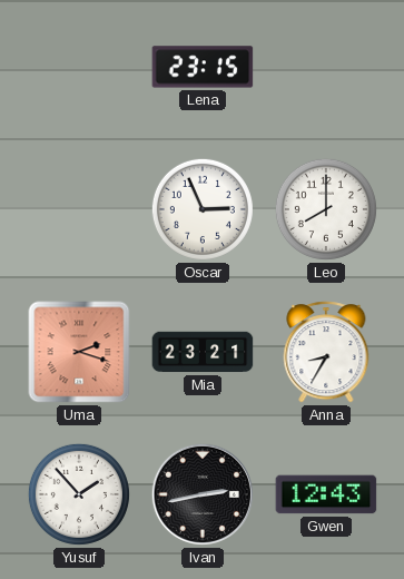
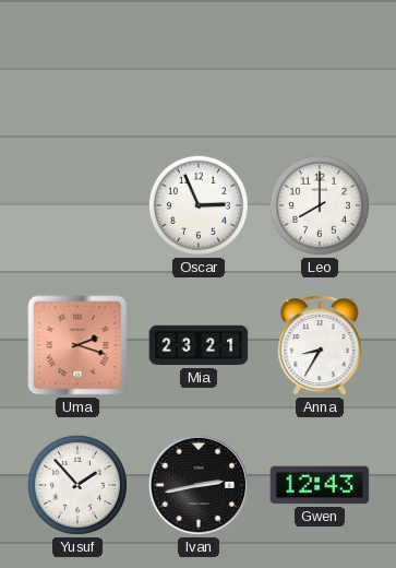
Lena: 23:15 -> none
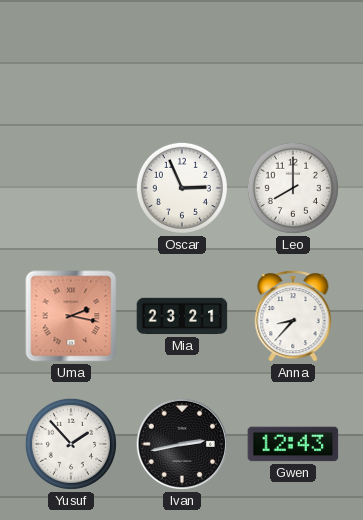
Uma: 2:18 -> 2:17
Anna: 8:35 -> 8:37
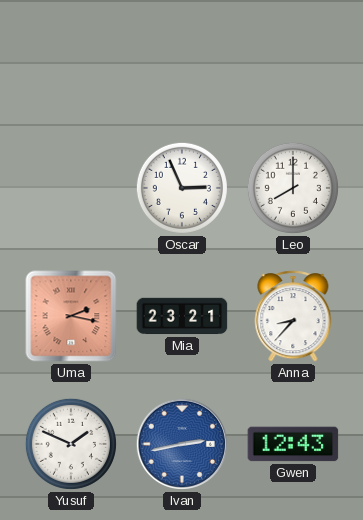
Yusuf: 1:53 -> 1:49
Ivan dial: black -> blue
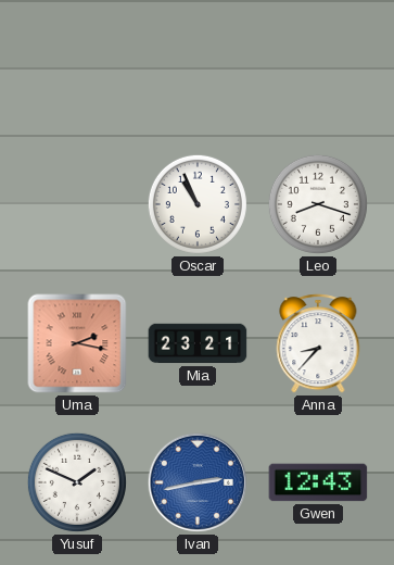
Oscar: 2:56 -> 10:56
Leo: 8:00 -> 8:18
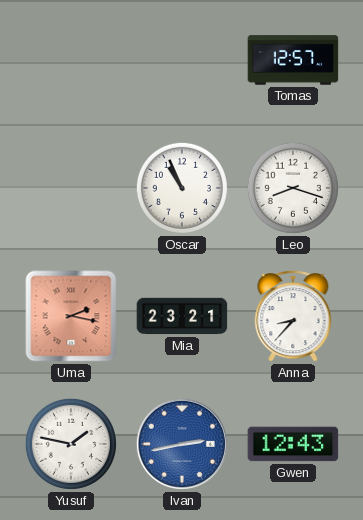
Tomas: none -> 12:57
Yusuf: 1:49 -> 1:47
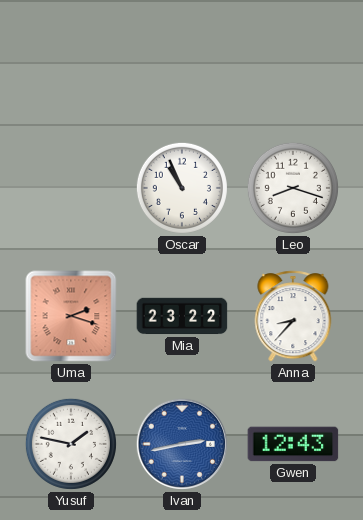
Tomas: 12:57 -> none
Uma: 2:17 -> 2:18
Mia: 23:21 -> 23:22
